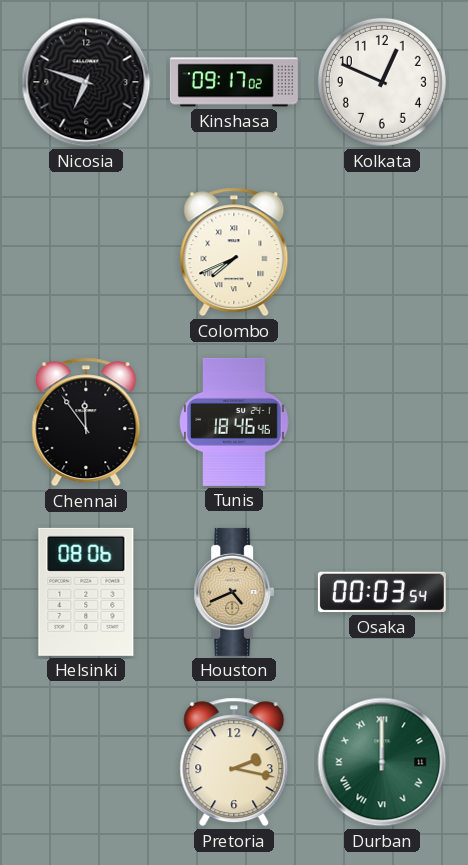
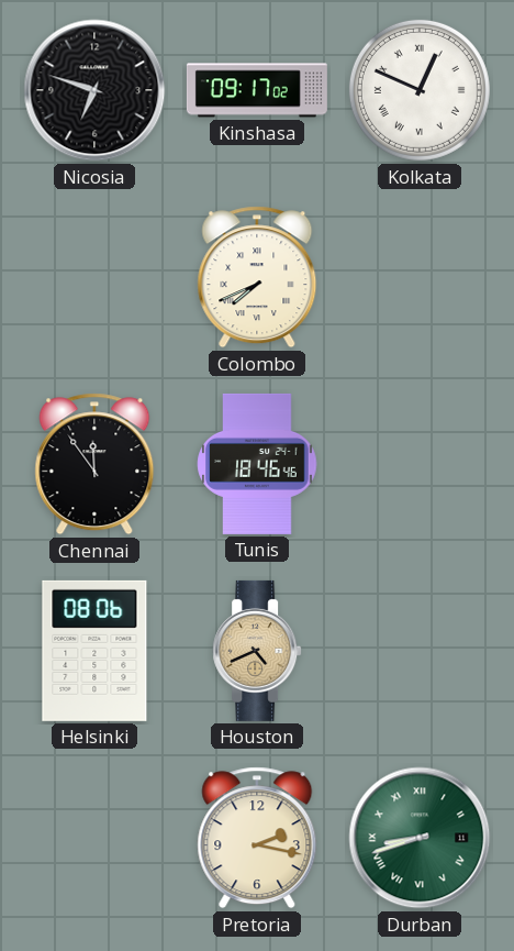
Kolkata numerals: Arabic -> Roman
Osaka: 00:03 -> none
Durban: 12:00 -> 8:42
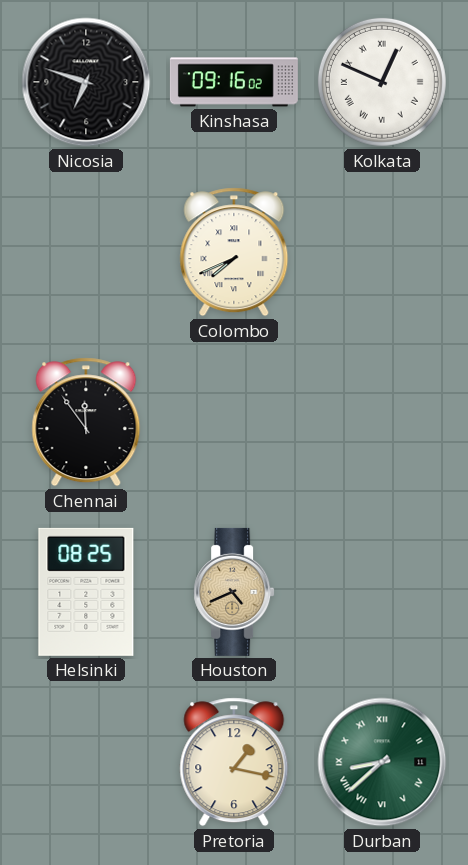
Kinshasa: 09:17 -> 09:16
Tunis: 18:46 -> none
Helsinki: 08:06 -> 08:25
Pretoria: 2:17 -> 1:17
Durban: 8:42 -> 8:38
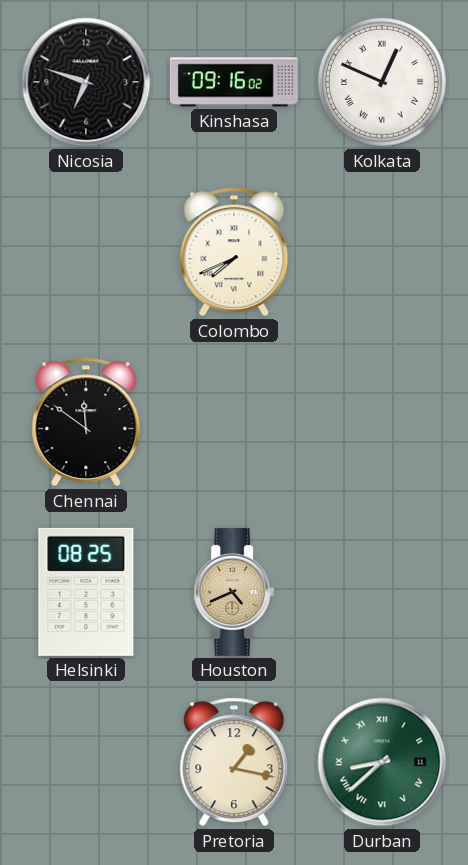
Chennai: 11:54 -> 11:51
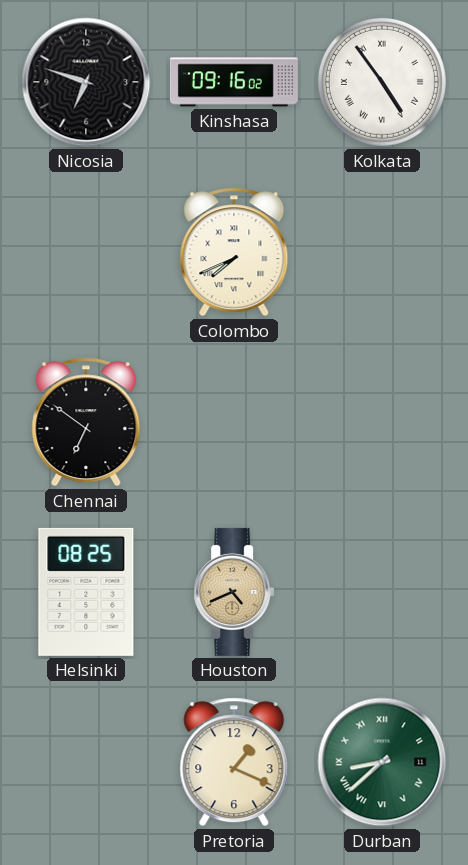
Kolkata: 12:49 -> 4:54
Chennai: 11:51 -> 6:51
Pretoria: 1:17 -> 1:19
